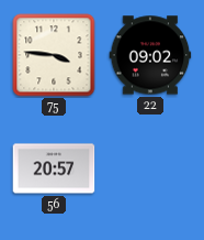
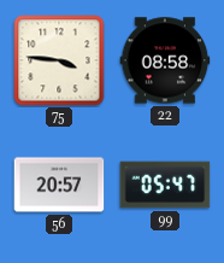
22: 09:02 -> 08:58
99: none -> 05:47
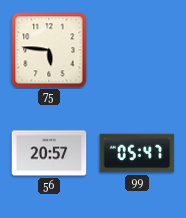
75: 3:46 -> 5:46
22: 08:58 -> none
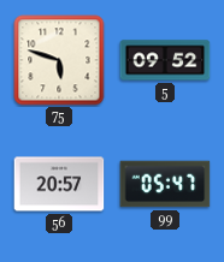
75: 5:46 -> 5:48
5: none -> 09:52
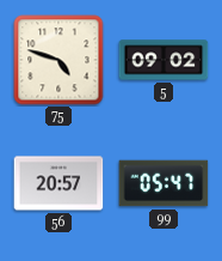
75: 5:48 -> 4:48
5: 09:52 -> 09:02
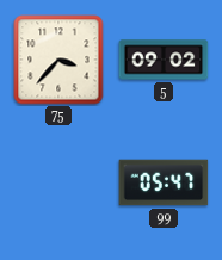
75: 4:48 -> 3:37
56: 20:57 -> none
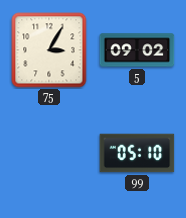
75: 3:37 -> 3:05
99: 05:47 -> 05:10
